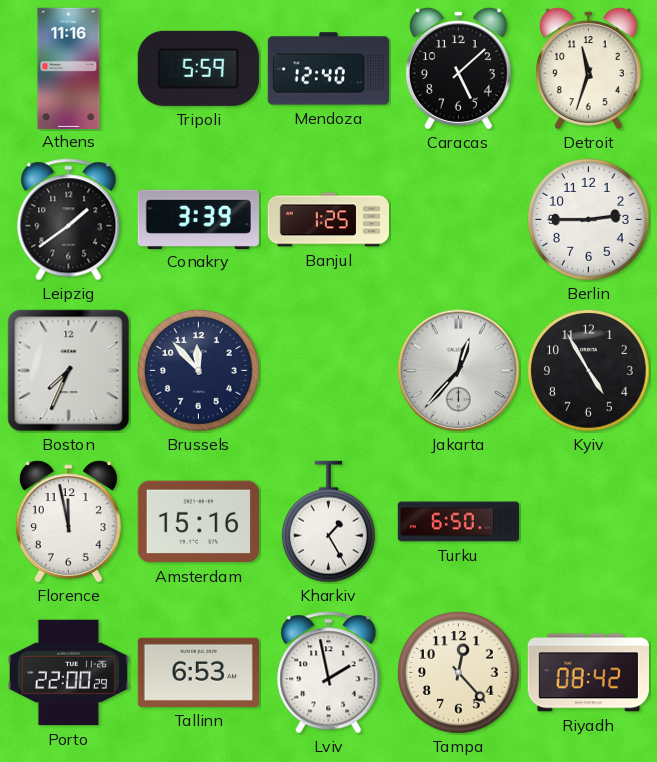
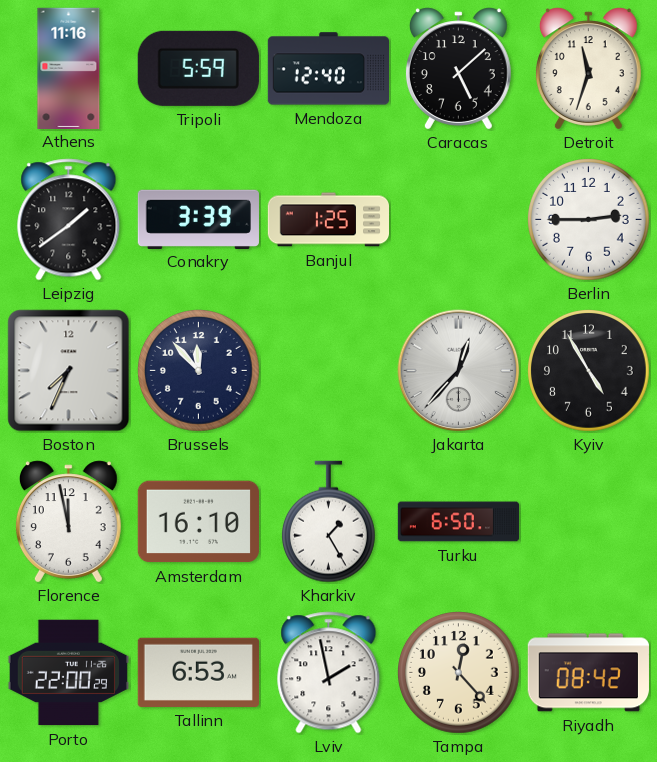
Amsterdam: 15:16 -> 16:10
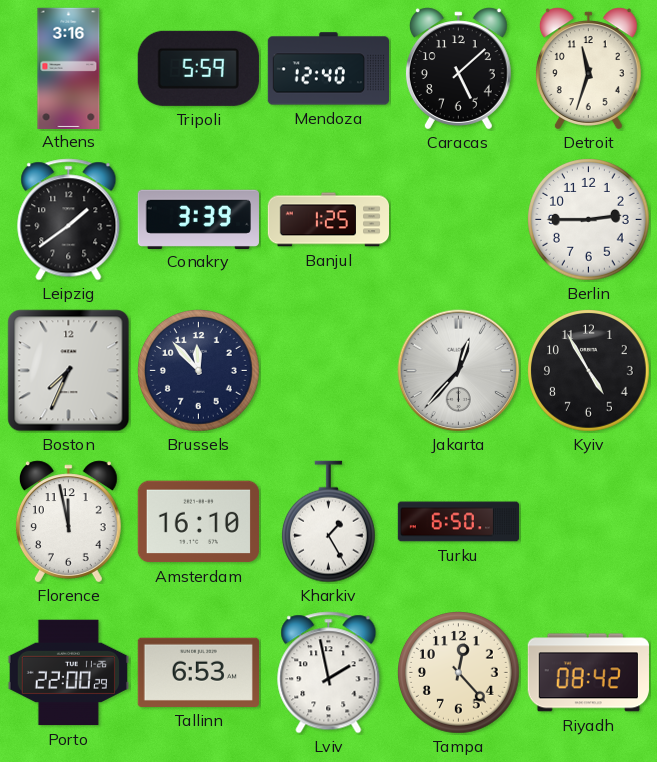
Athens: 11:16 -> 3:16
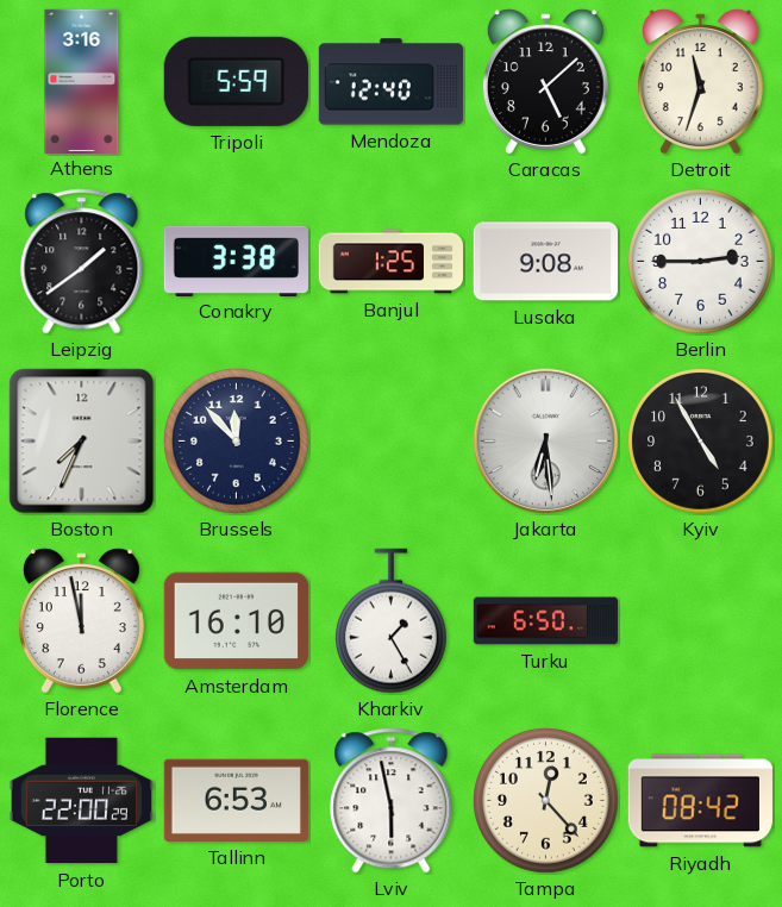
Conakry: 3:39 -> 3:38
Lusaka: none -> 9:08
Jakarta: 12:37 -> 6:29
Lviv: 1:58 -> 5:58
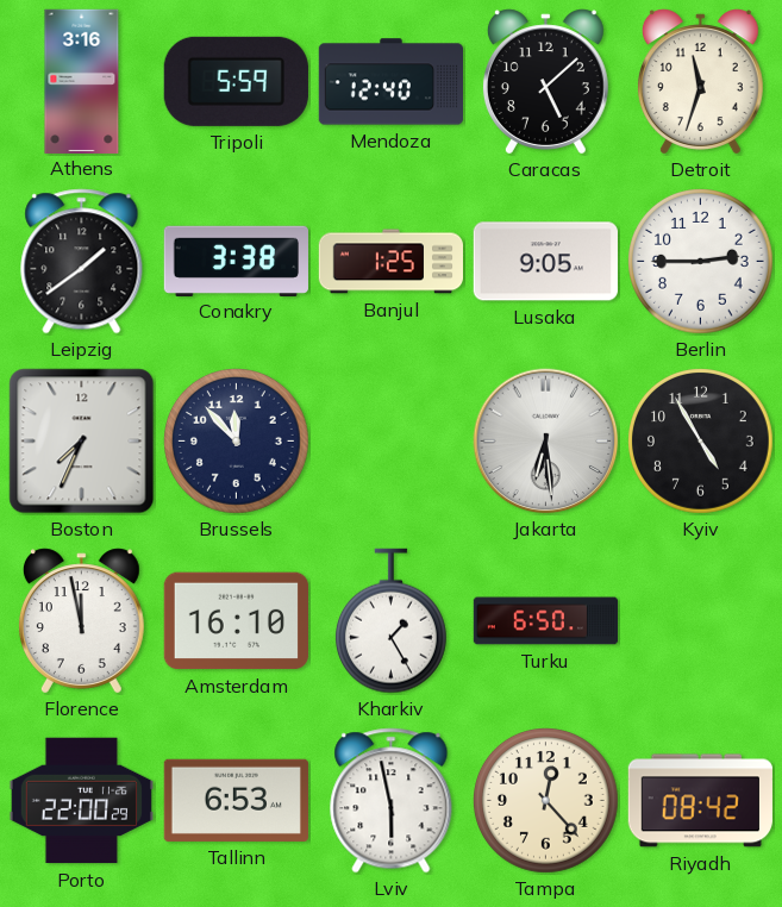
Lusaka: 9:08 -> 9:05
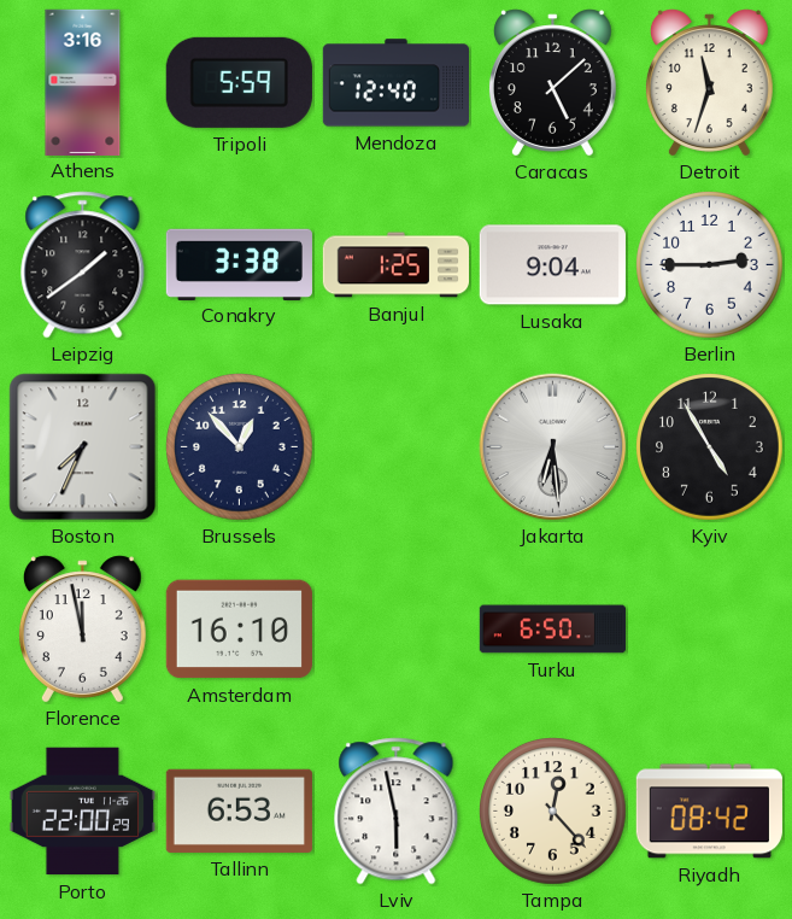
Lusaka: 9:05 -> 9:04
Brussels: 11:53 -> 12:53
Kharkiv: 1:25 -> none
